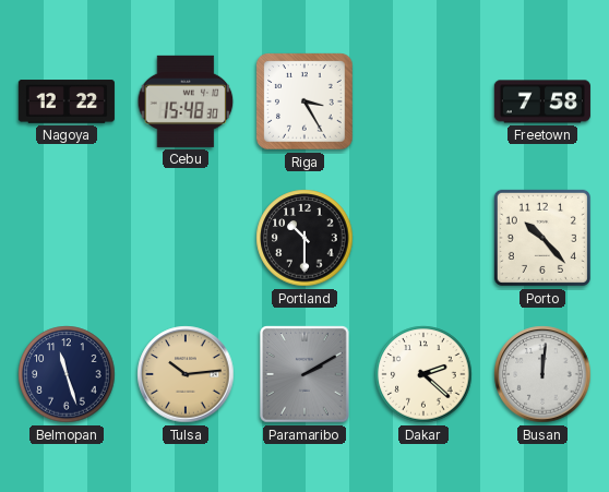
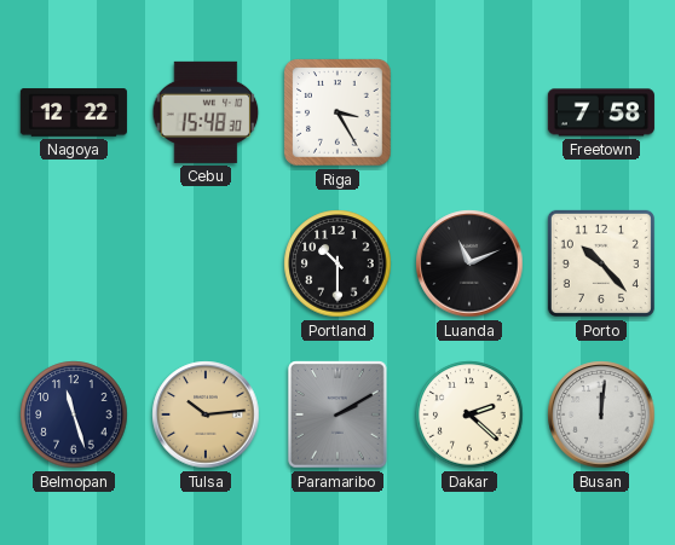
Luanda: none -> 11:11
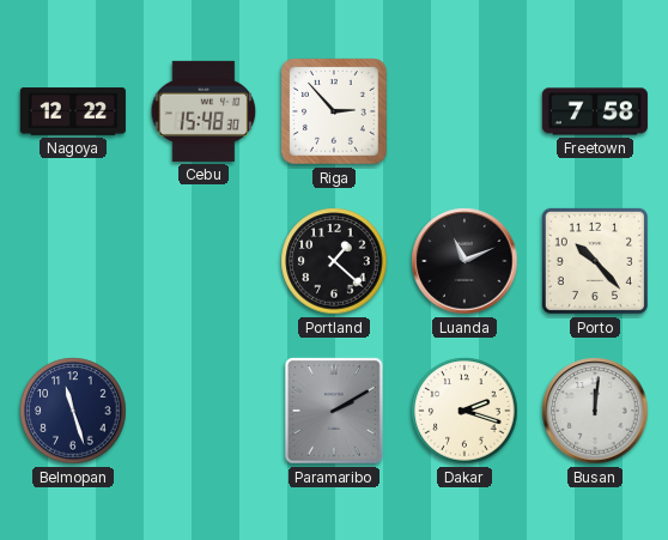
Riga: 3:25 -> 2:53
Portland: 10:30 -> 1:22
Tulsa: 10:14 -> none
Dakar: 2:22 -> 2:18
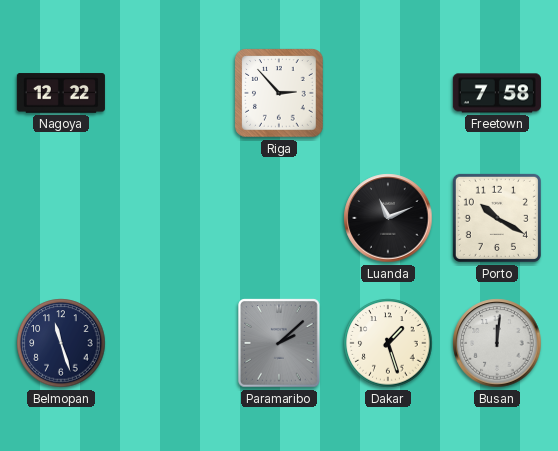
Cebu: 15:48 -> none
Portland: 1:22 -> none
Porto: 10:23 -> 10:20
Paramaribo: 2:10 -> 2:08
Dakar: 2:18 -> 1:27
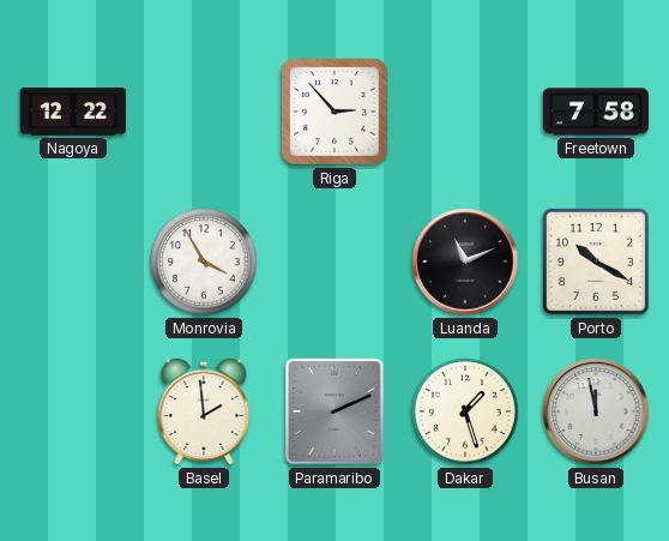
Monrovia: none -> 3:55
Belmopan: 11:27 -> none
Basel: none -> 1:59
Paramaribo: 2:08 -> 2:11
Busan: 12:01 -> 11:58
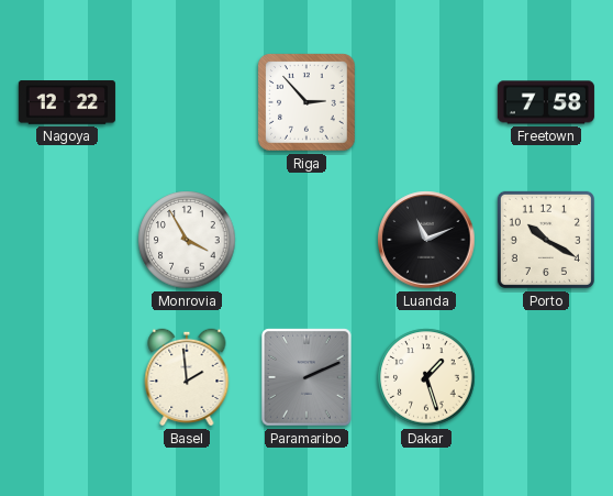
Busan: 11:58 -> none
